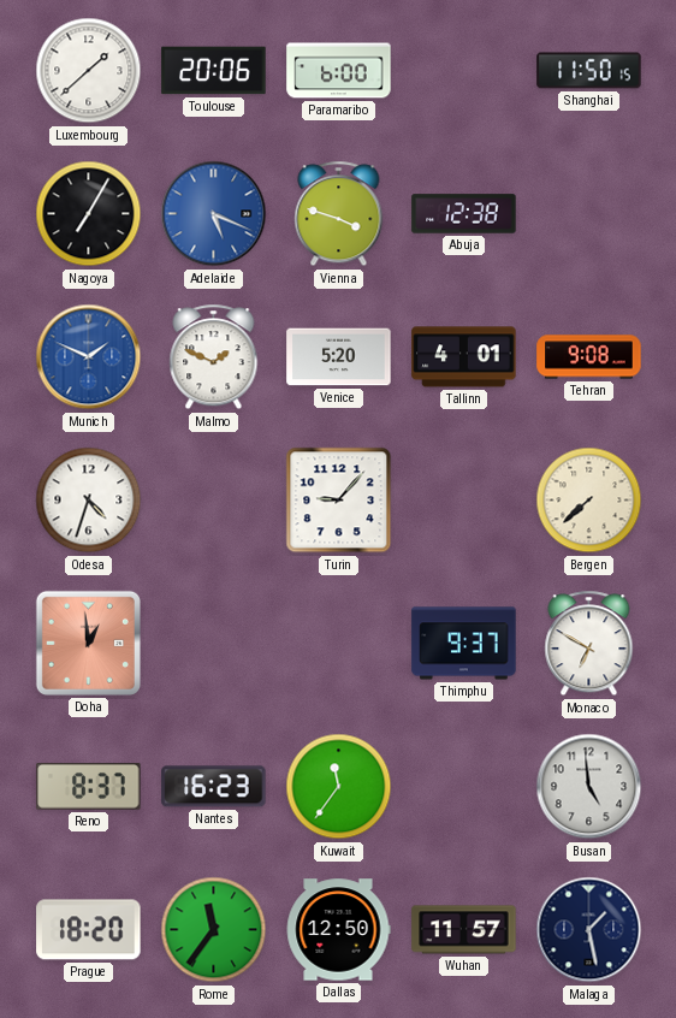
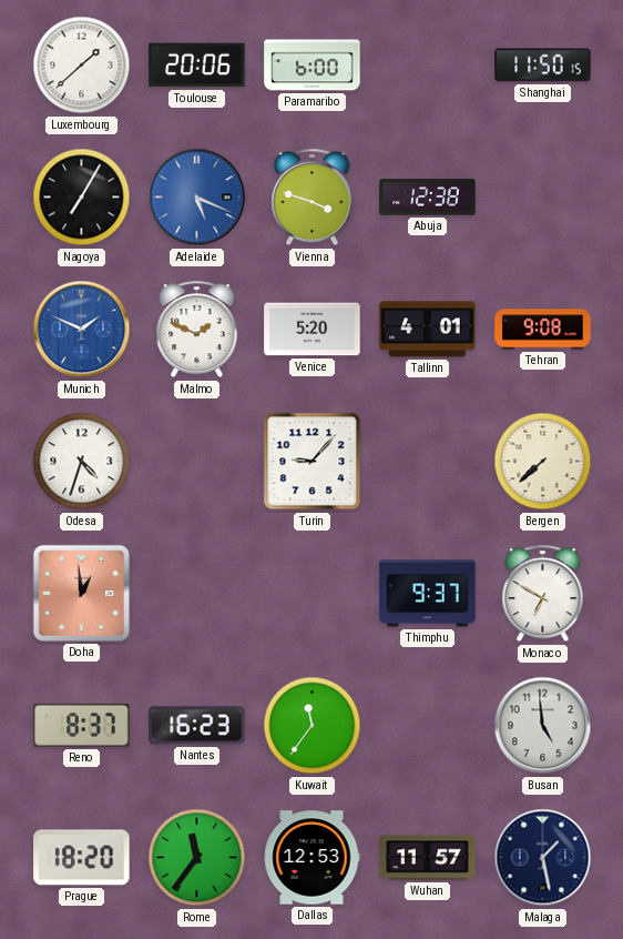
Dallas: 12:50 -> 12:53
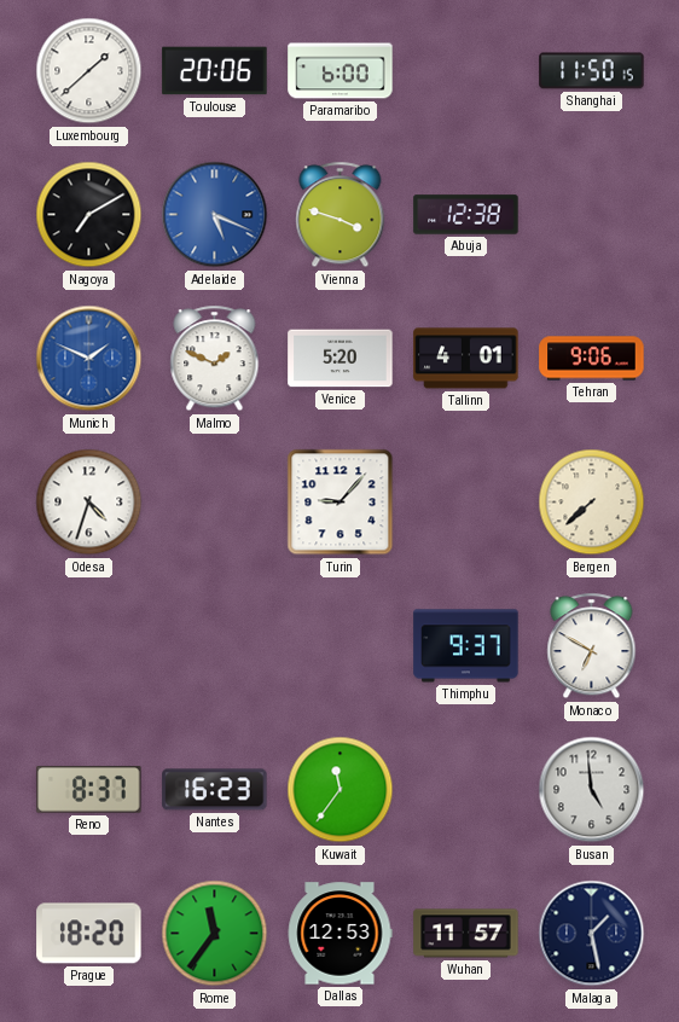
Nagoya: 7:05 -> 7:10
Tehran: 9:08 -> 9:06
Doha: 12:59 -> none
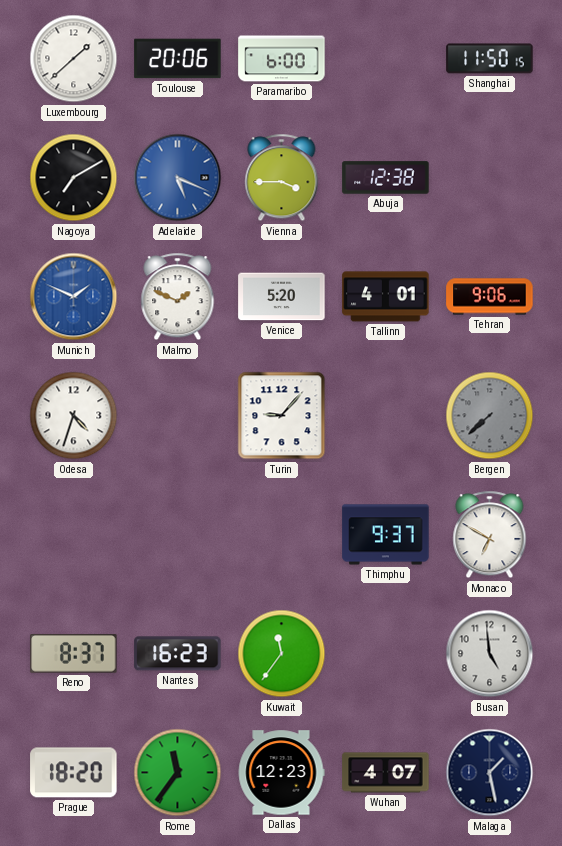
Vienna: 3:48 -> 3:45
Bergen dial: cream -> grey
Dallas: 12:53 -> 12:23
Wuhan: 11:57 -> 4:07
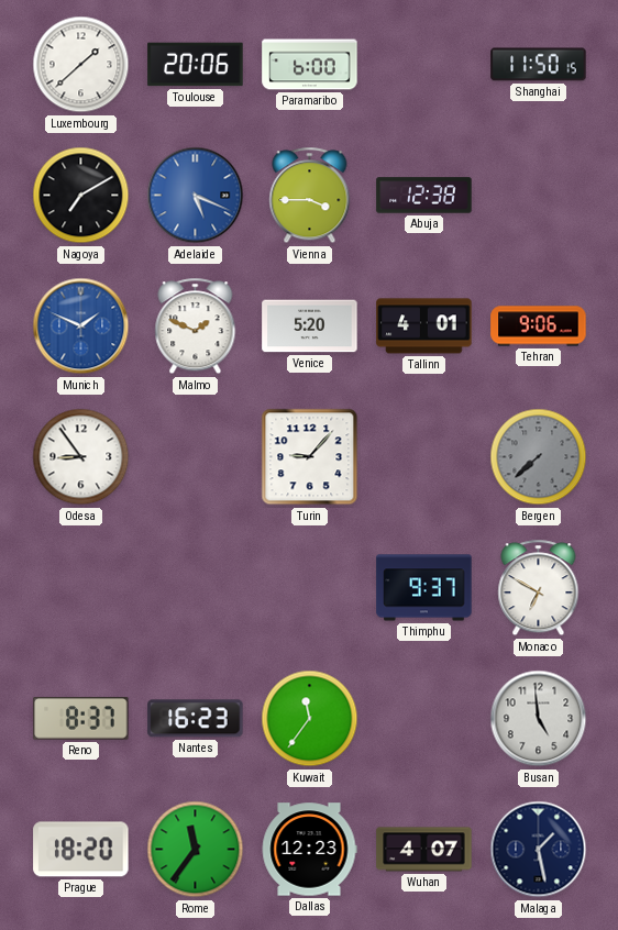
Odesa: 4:33 -> 8:54
